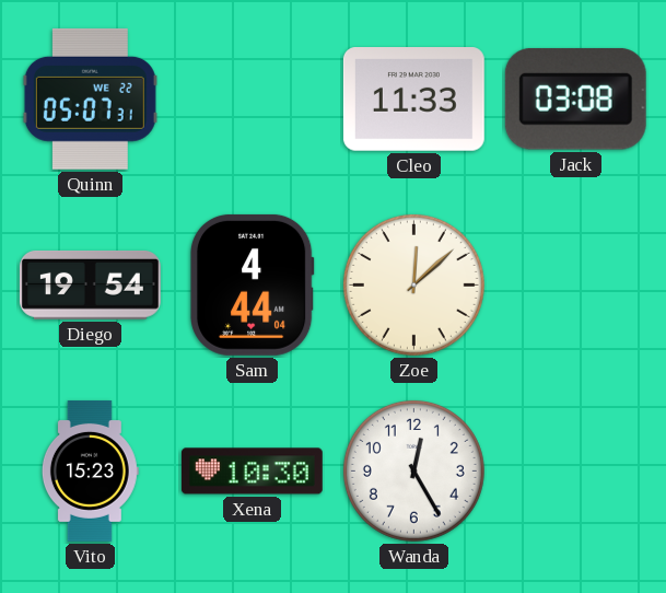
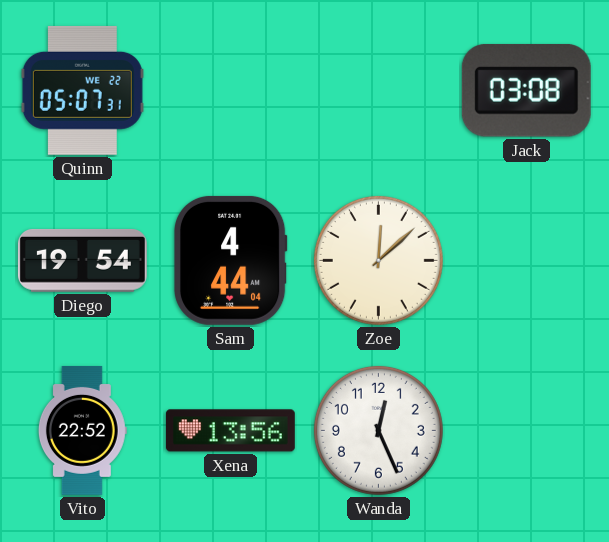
Cleo: 11:33 -> none
Vito: 15:23 -> 22:52
Xena: 10:30 -> 13:56
Wanda: 12:25 -> 12:26
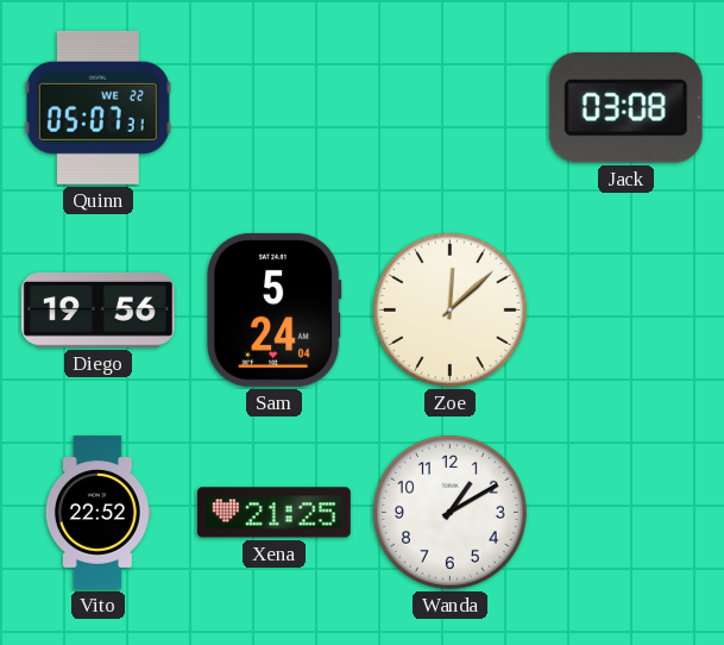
Diego: 19:54 -> 19:56
Sam: 4:44 -> 5:24
Xena: 13:56 -> 21:25
Wanda: 12:26 -> 1:10
